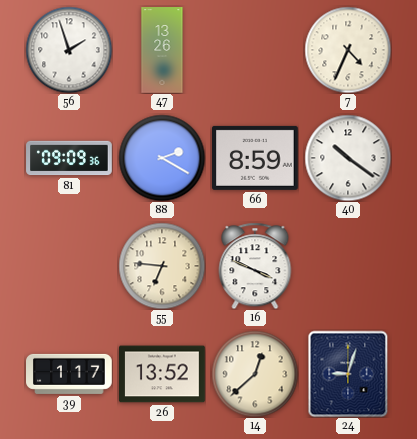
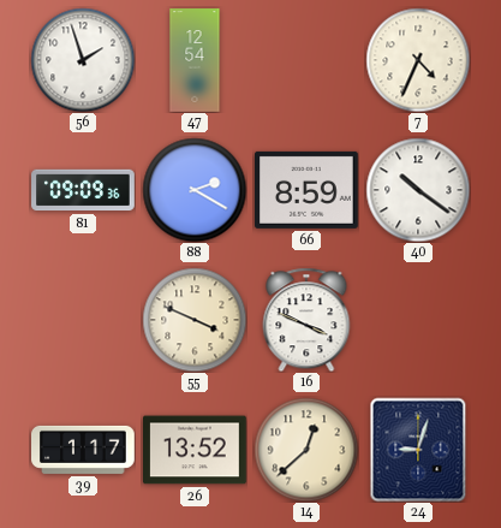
47: 13:26 -> 12:54
55: 6:46 -> 3:49
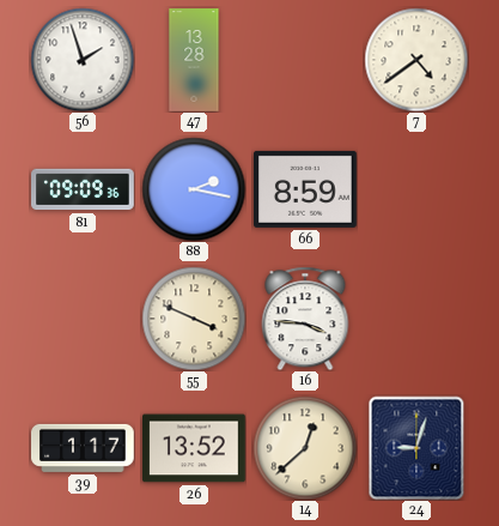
47: 12:54 -> 13:28
7: 4:34 -> 4:39
88: 2:20 -> 2:17
40: 10:21 -> none
16: 3:49 -> 3:46
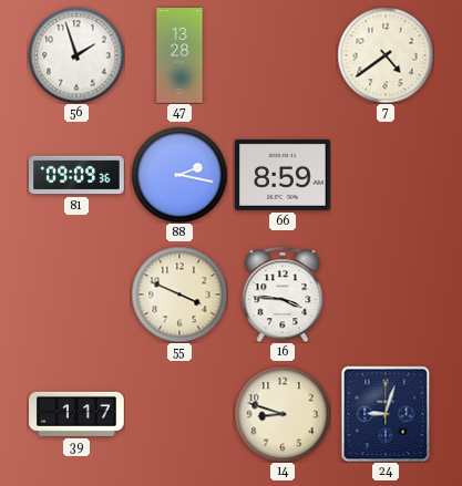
26: 13:52 -> none
14: 12:38 -> 8:48
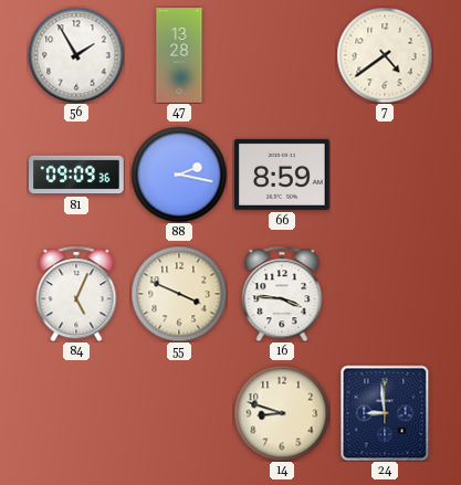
56: 1:57 -> 1:55
84: none -> 5:04
39: 1:17 -> none
24: 9:03 -> 8:59
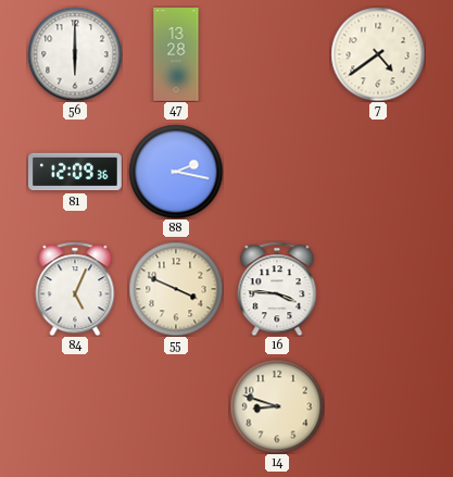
56: 1:55 -> 6:00
81: 09:09 -> 12:09
66: 8:59 -> none
24: 8:59 -> none
